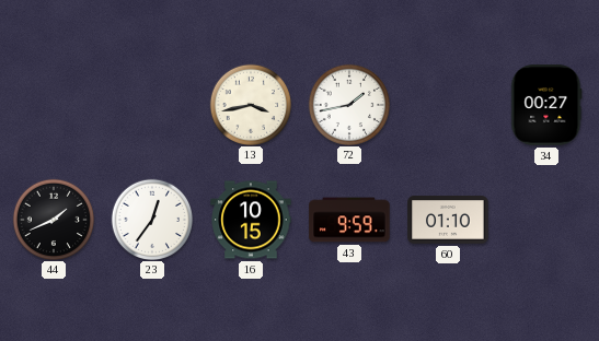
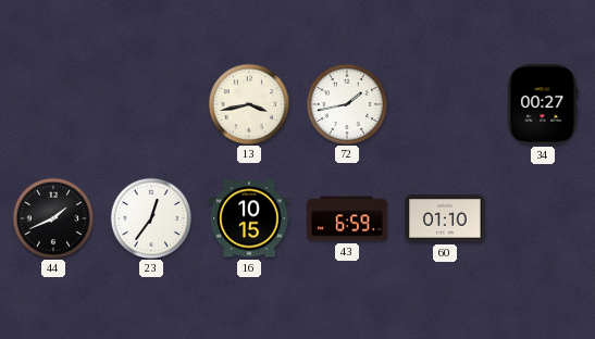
43: 9:59 -> 6:59
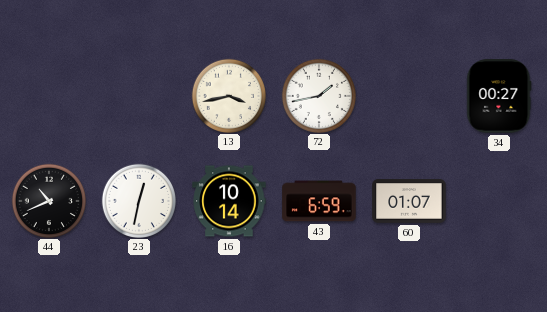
44: 1:41 -> 10:41
23: 12:36 -> 12:32
16: 10:15 -> 10:14
60: 01:10 -> 01:07
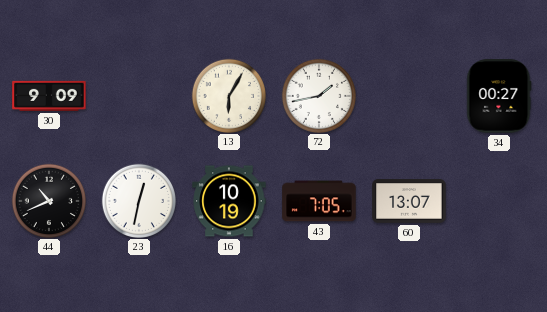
30: none -> 9:09
13: 3:43 -> 6:05
16: 10:14 -> 10:19
43: 6:59 -> 7:05
60: 01:07 -> 13:07
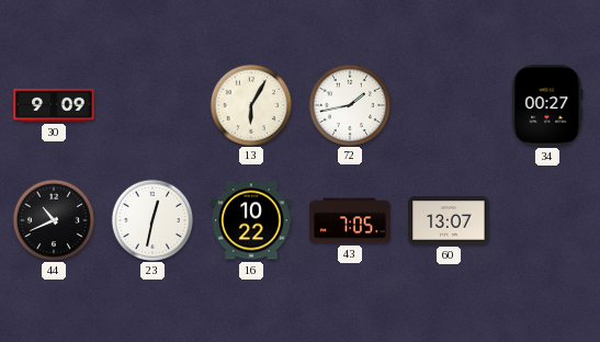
16: 10:19 -> 10:22
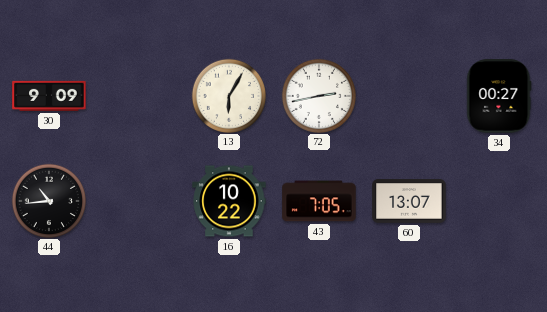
72: 1:43 -> 2:43
44: 10:41 -> 10:44
23: 12:32 -> none
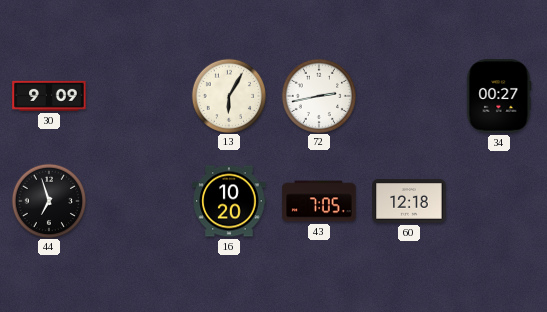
44: 10:44 -> 6:57
16: 10:22 -> 10:20
60: 13:07 -> 12:18
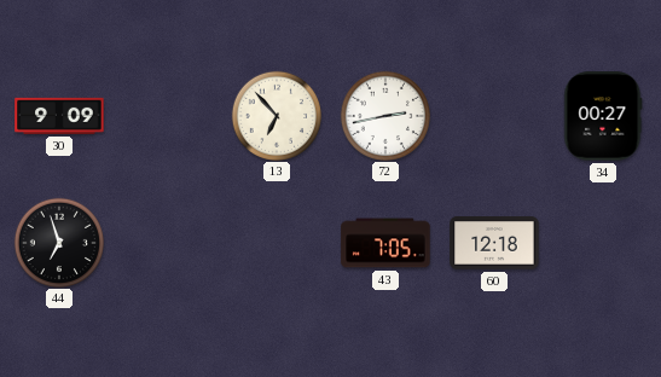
13: 6:05 -> 6:53
16: 10:20 -> none
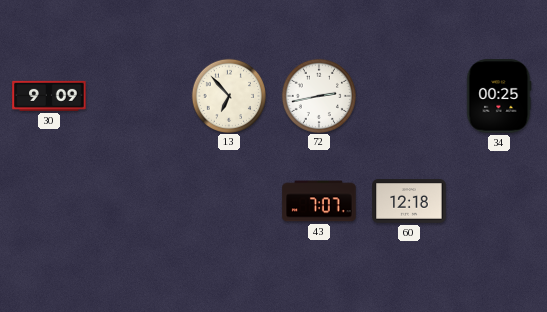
34: 00:27 -> 00:25
44: 6:57 -> none
43: 7:05 -> 7:07
